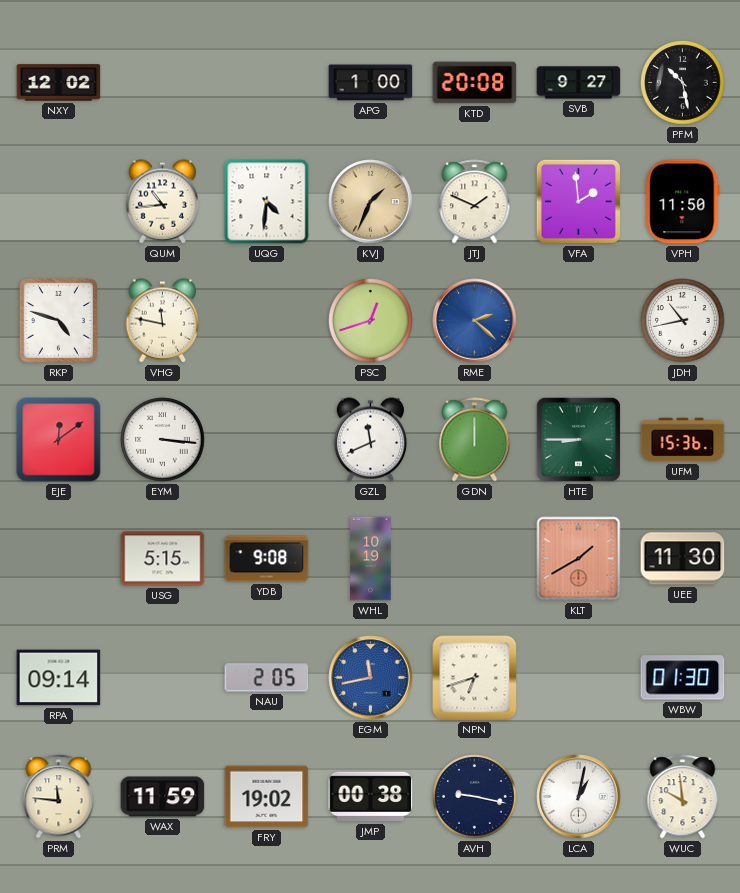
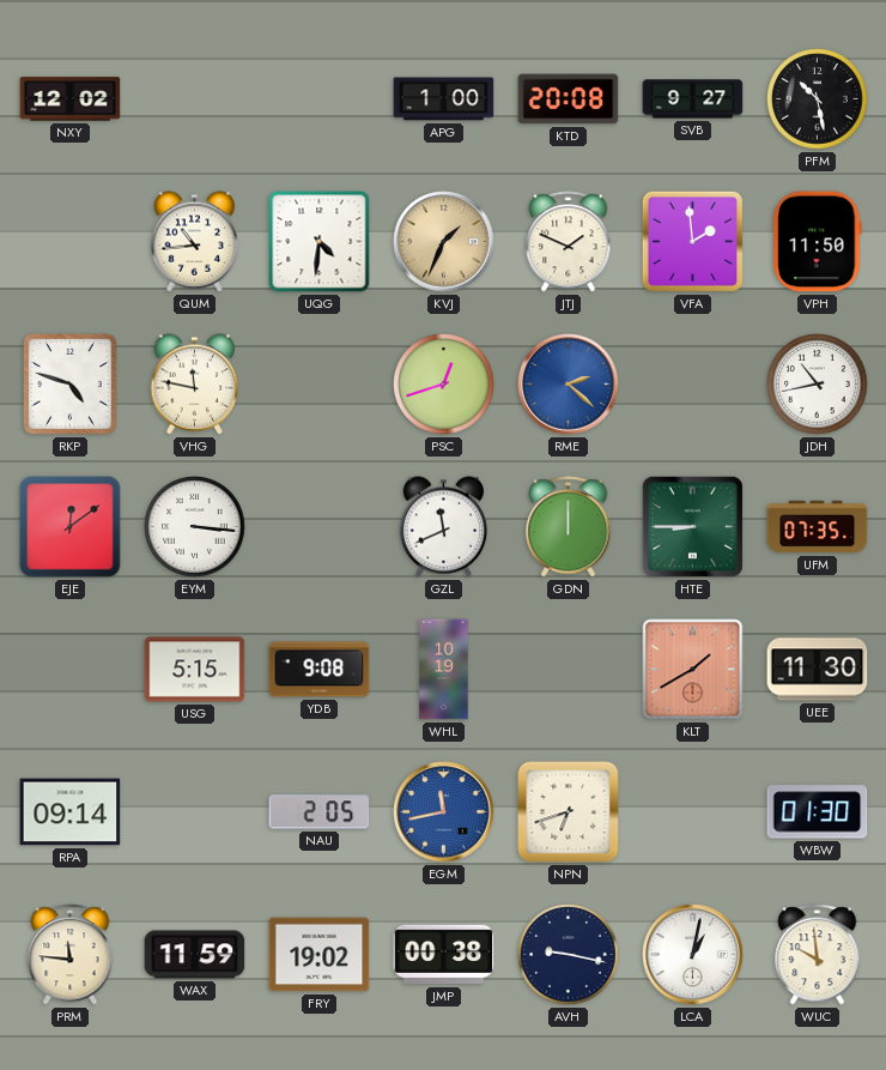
UFM: 15:36 -> 07:35
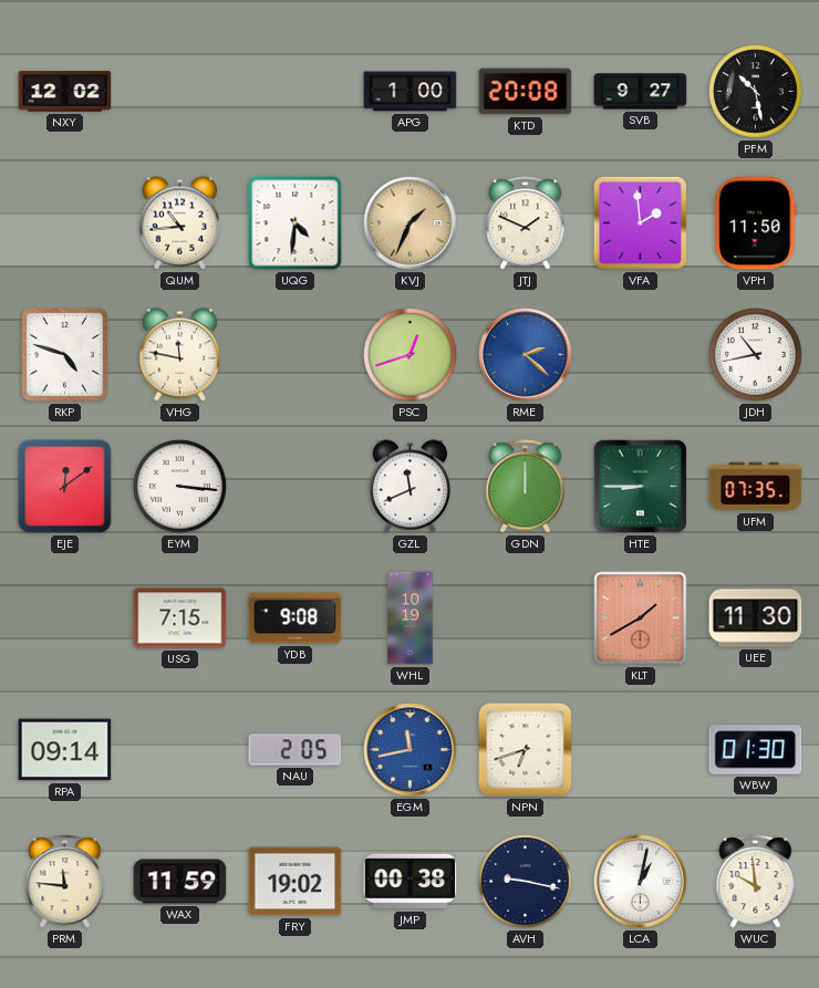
USG: 5:15 -> 7:15
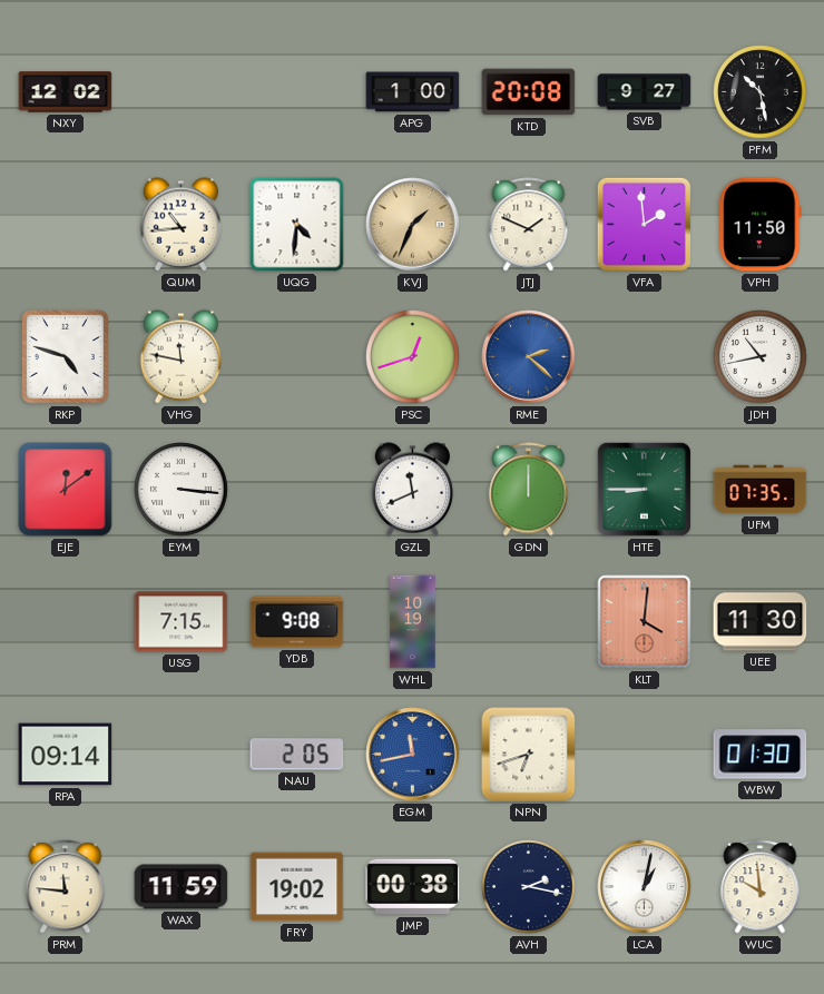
KLT: 1:40 -> 4:01
AVH: 9:17 -> 2:17
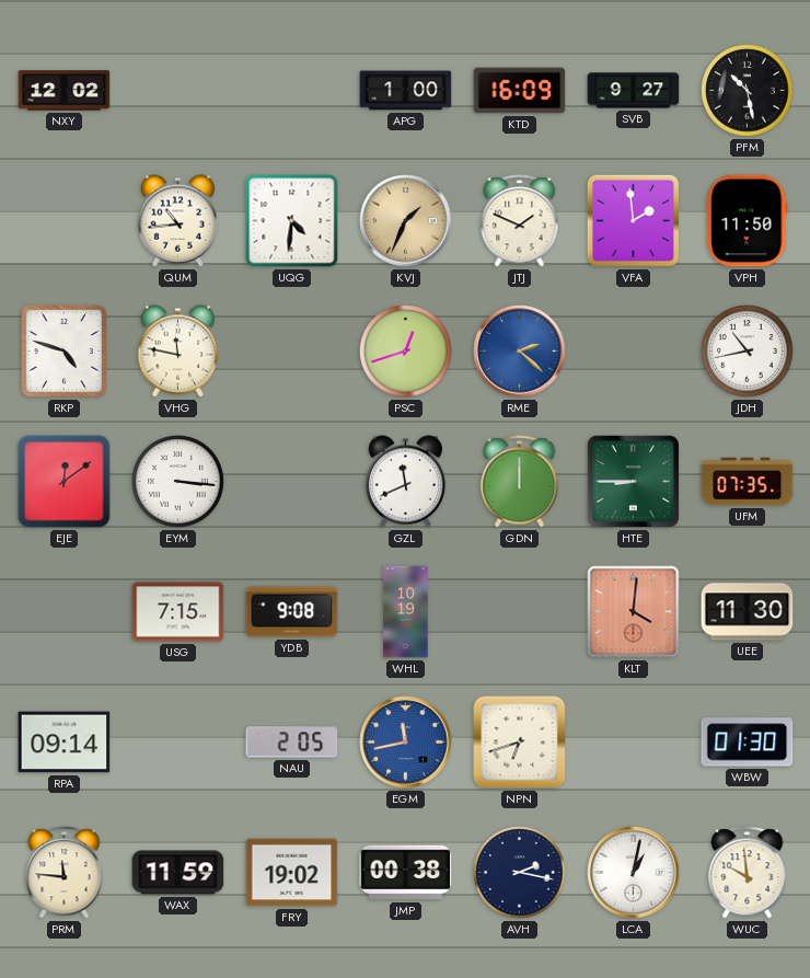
KTD: 20:08 -> 16:09
